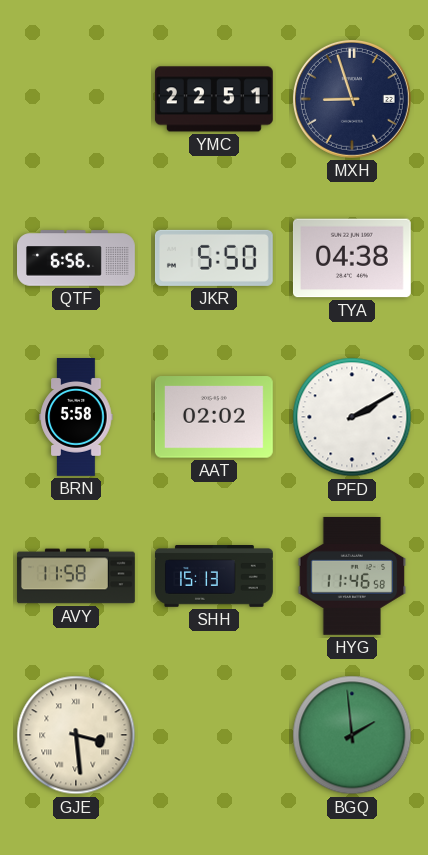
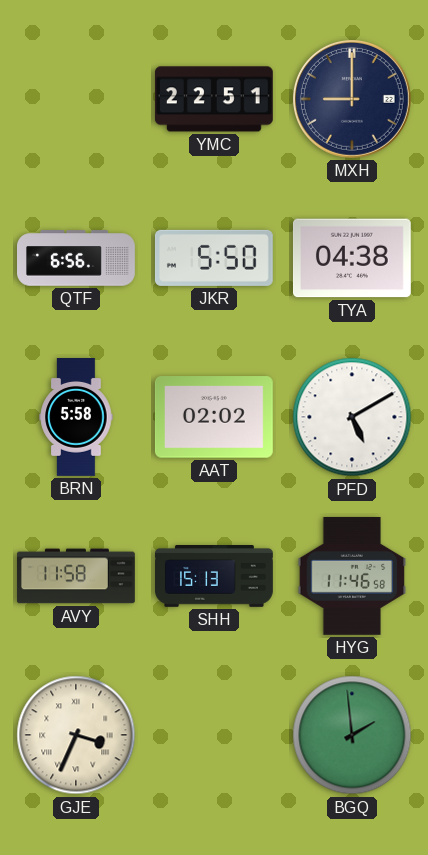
MXH: 8:57 -> 9:00
PFD: 2:10 -> 5:10
GJE: 3:29 -> 3:34
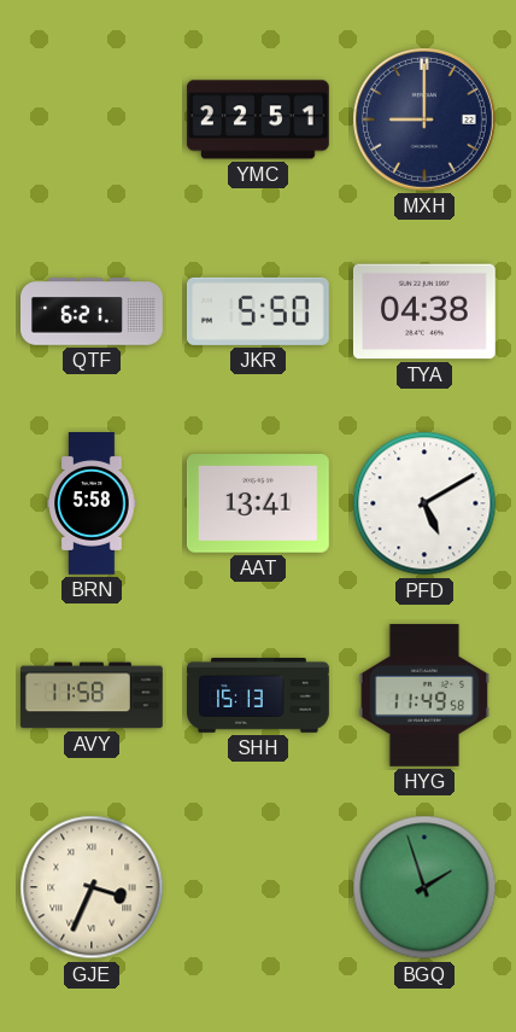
QTF: 6:56 -> 6:21
AAT: 02:02 -> 13:41
HYG: 11:46 -> 11:49
BGQ: 1:59 -> 1:57
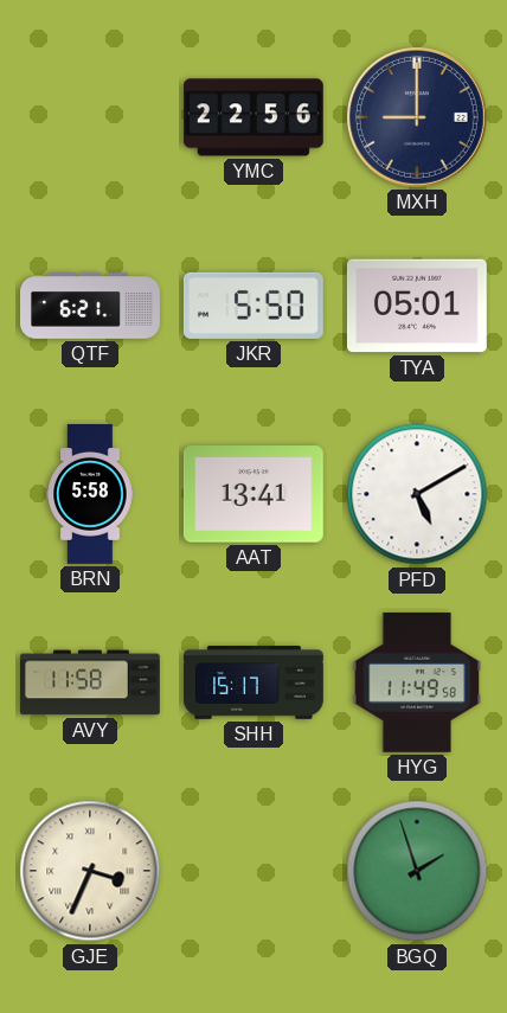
YMC: 22:51 -> 22:56
TYA: 04:38 -> 05:01
SHH: 15:13 -> 15:17
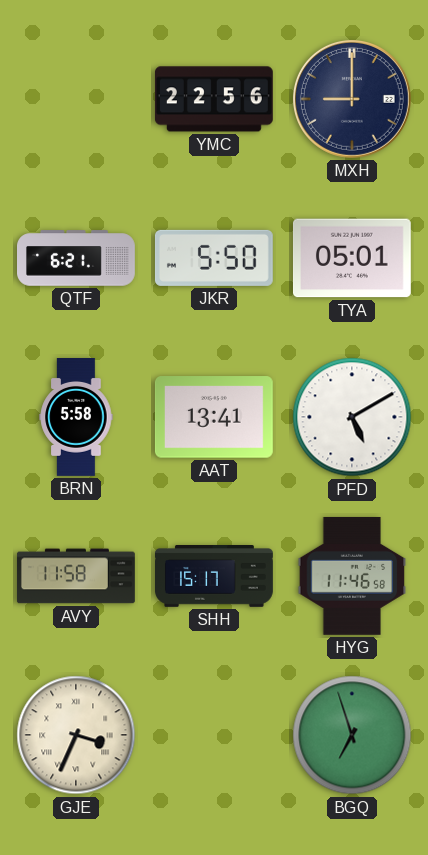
HYG: 11:49 -> 11:46
BGQ: 1:57 -> 6:57
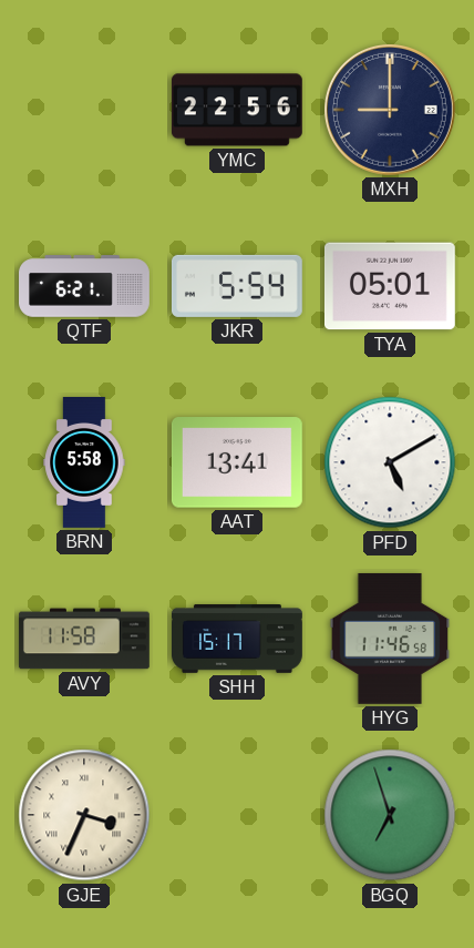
JKR: 5:50 -> 5:54
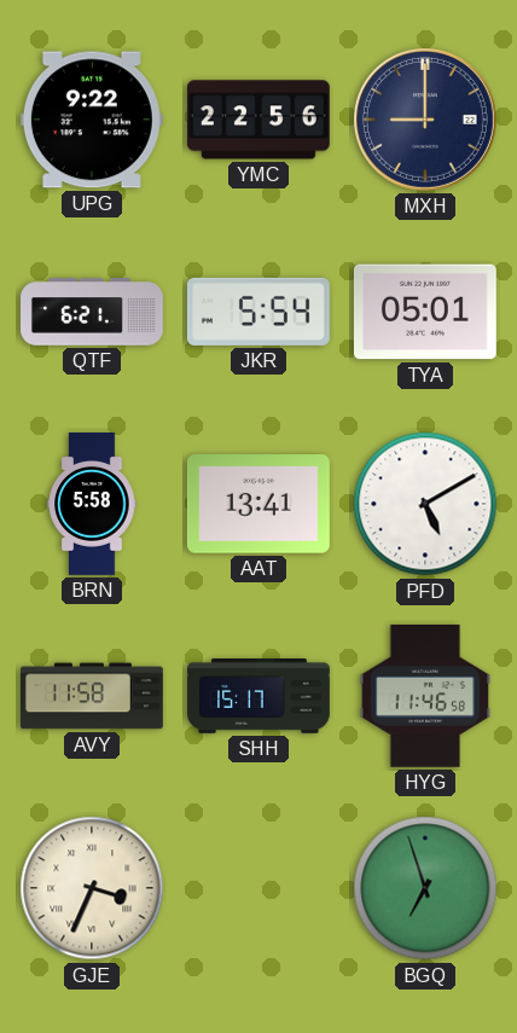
UPG: none -> 9:22
